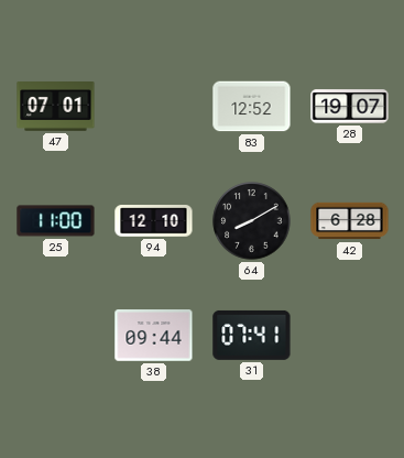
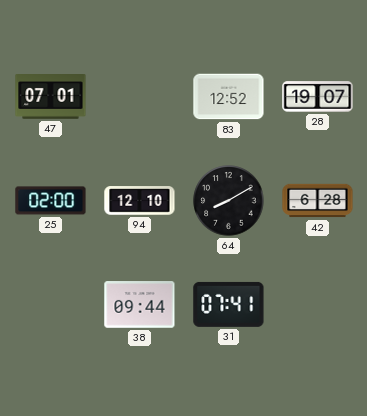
25: 11:00 -> 02:00
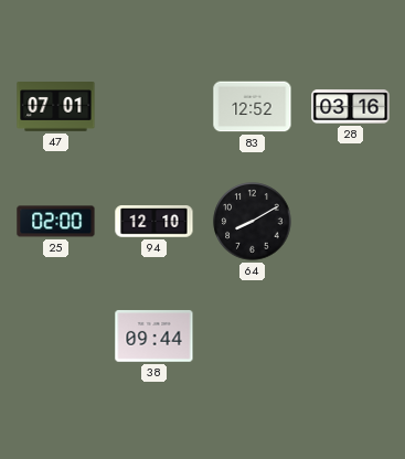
28: 19:07 -> 03:16
42: 6:28 -> none
31: 07:41 -> none
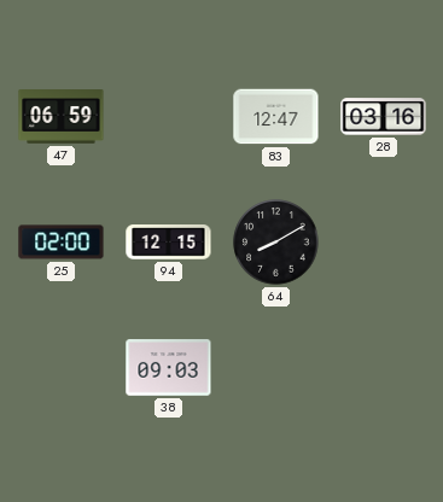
47: 07:01 -> 06:59
83: 12:52 -> 12:47
94: 12:10 -> 12:15
38: 09:44 -> 09:03
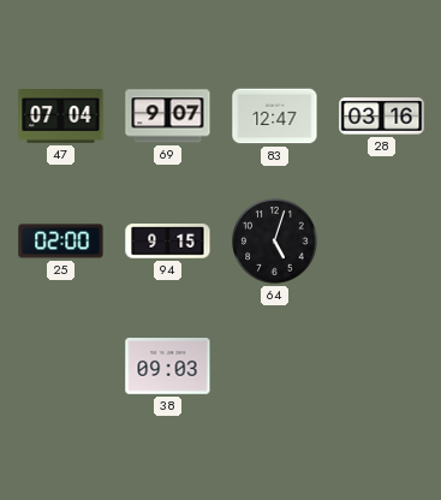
47: 06:59 -> 07:04
69: none -> 9:07
94: 12:15 -> 9:15
64: 8:10 -> 5:03
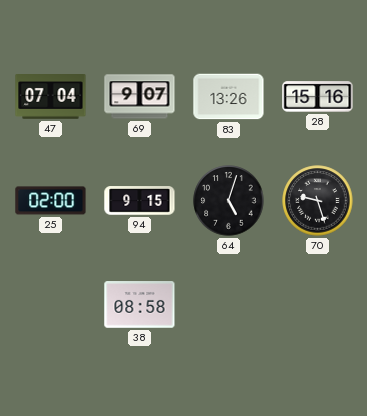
83: 12:47 -> 13:26
28: 03:16 -> 15:16
70: none -> 9:27
38: 09:03 -> 08:58
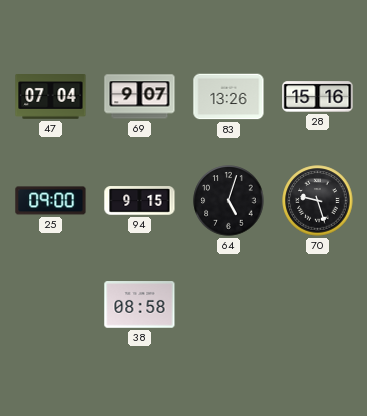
25: 02:00 -> 09:00
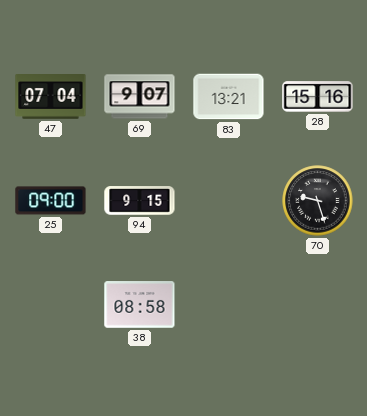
83: 13:26 -> 13:21
64: 5:03 -> none
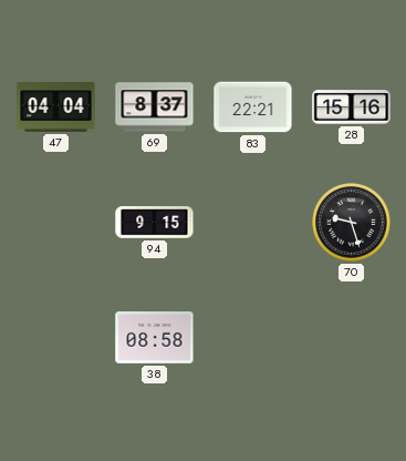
47: 07:04 -> 04:04
69: 9:07 -> 8:37
83: 13:21 -> 22:21
25: 09:00 -> none
